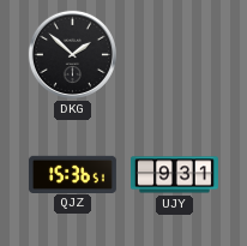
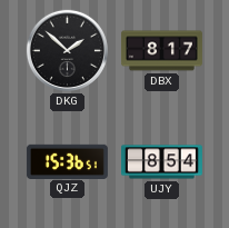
DBX: none -> 8:17
UJY: 9:31 -> 8:54
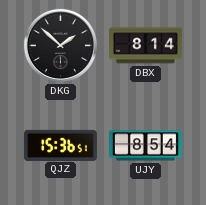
DBX: 8:17 -> 8:14
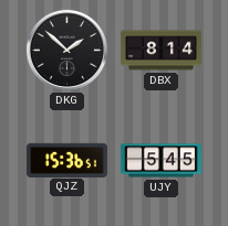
UJY: 8:54 -> 5:45
